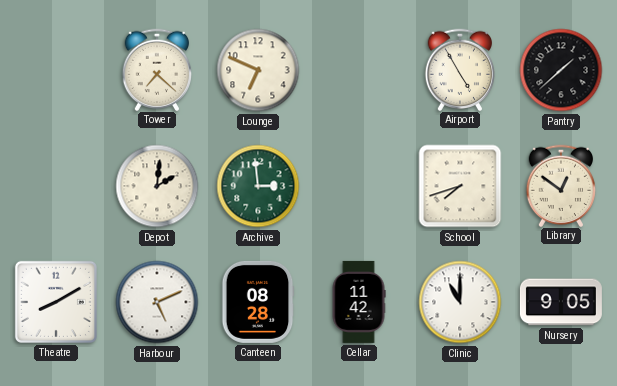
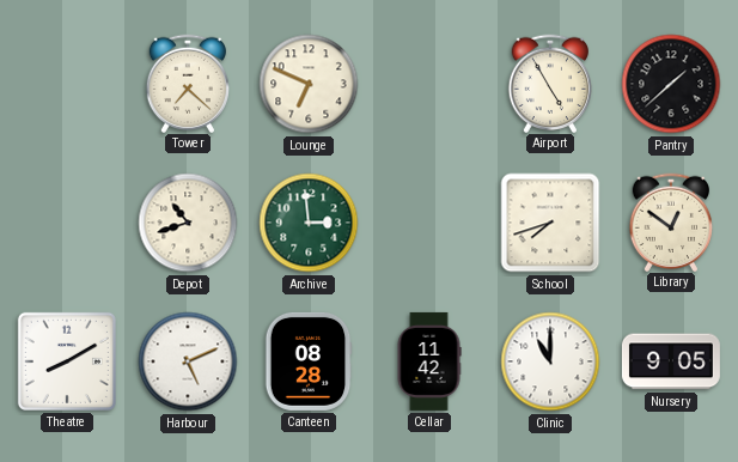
Depot: 2:01 -> 10:42
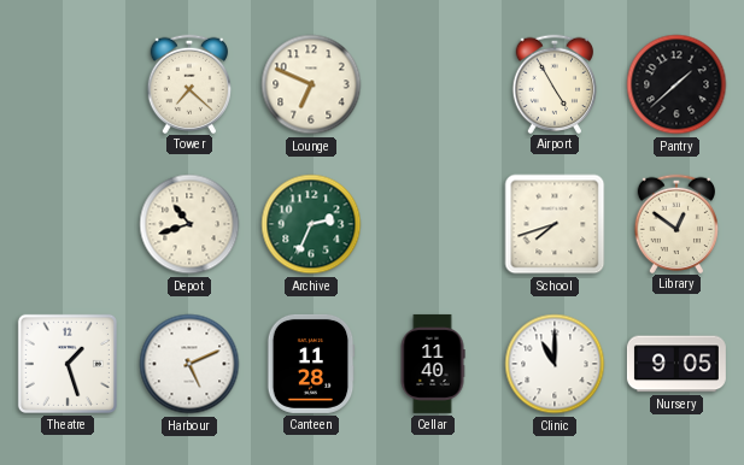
Archive: 2:59 -> 2:34
Theatre: 8:10 -> 1:27
Canteen: 08:28 -> 11:28
Cellar: 11:42 -> 11:40
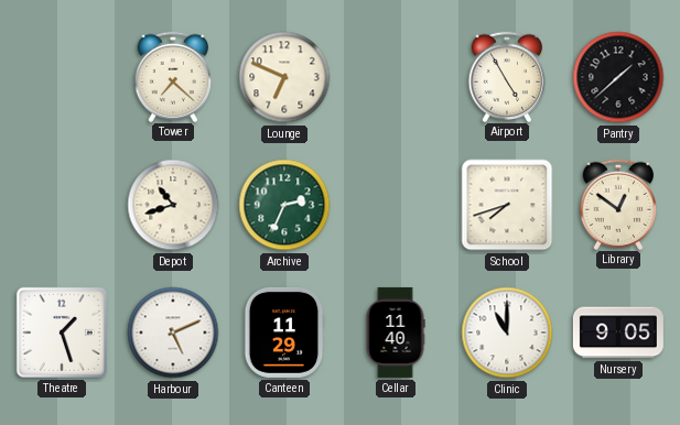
Canteen: 11:28 -> 11:29
